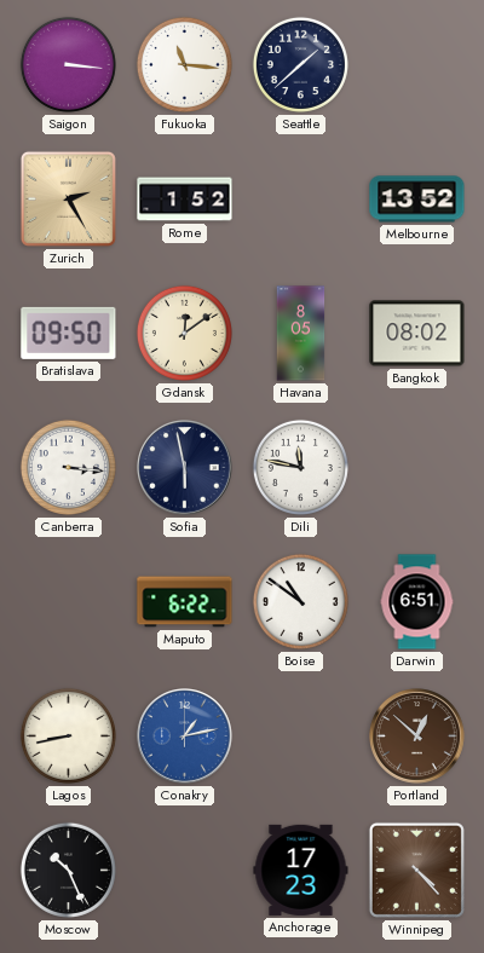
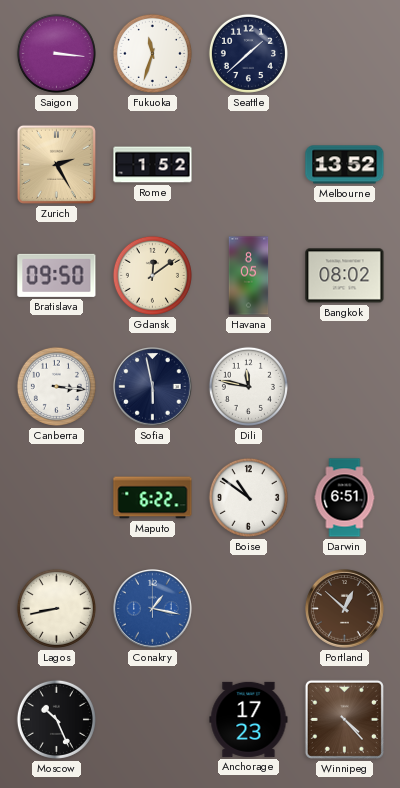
Fukuoka: 11:16 -> 11:33
Conakry: 1:13 -> 1:17
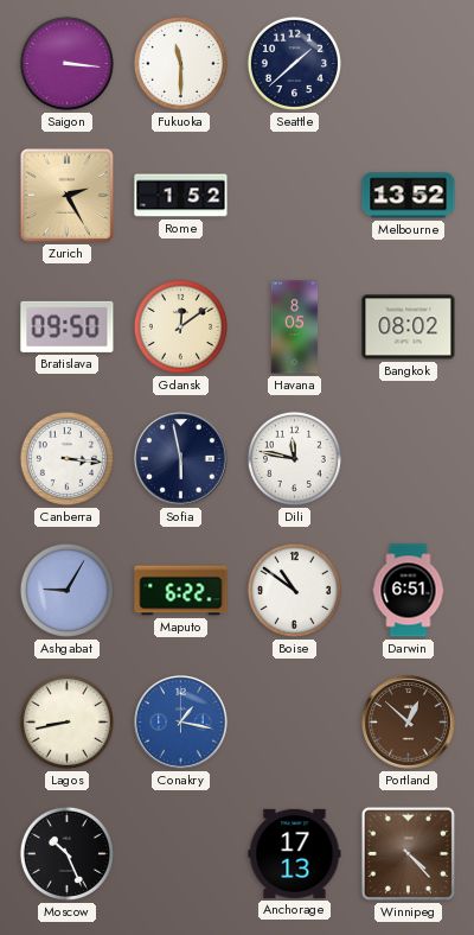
Fukuoka: 11:33 -> 11:30
Ashgabat: none -> 9:05
Anchorage: 17:23 -> 17:13
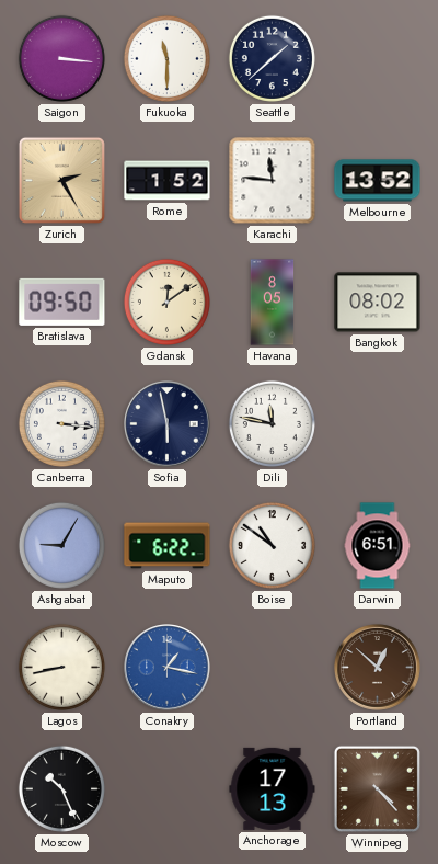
Karachi: none -> 11:46
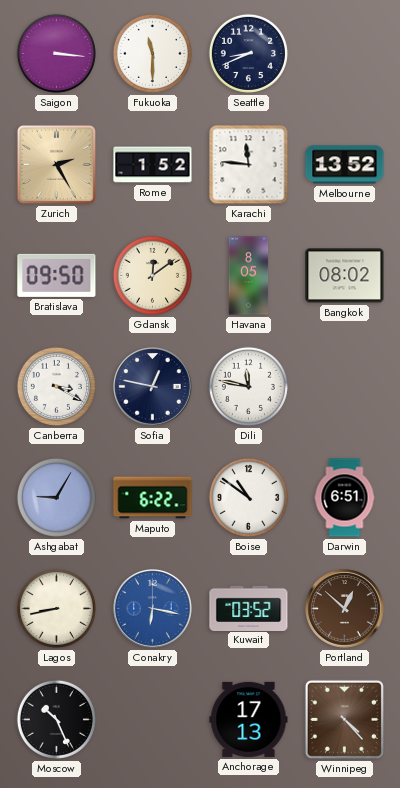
Seattle: 1:38 -> 8:41
Canberra: 3:16 -> 3:20
Sofia: 5:58 -> 12:47
Conakry: 1:17 -> 6:17
Kuwait: none -> 03:52
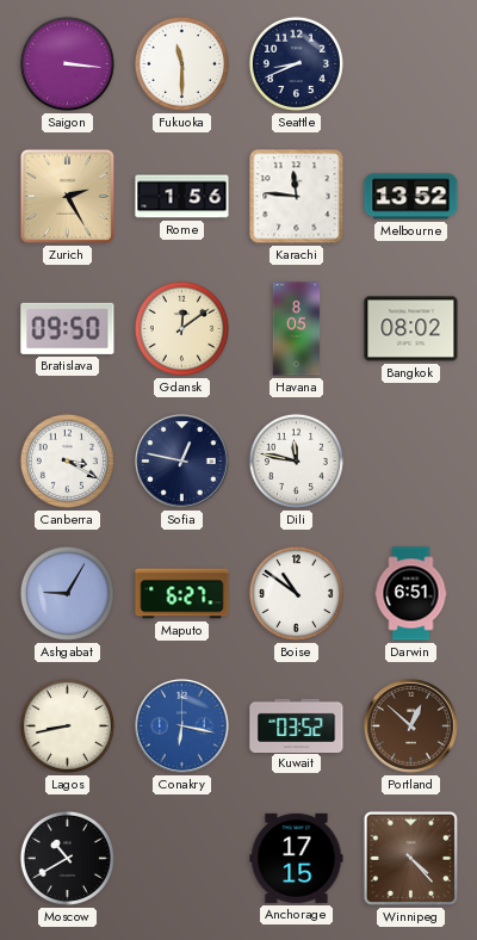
Rome: 1:52 -> 1:56
Maputo: 6:22 -> 6:27
Moscow: 10:26 -> 10:40
Anchorage: 17:13 -> 17:15
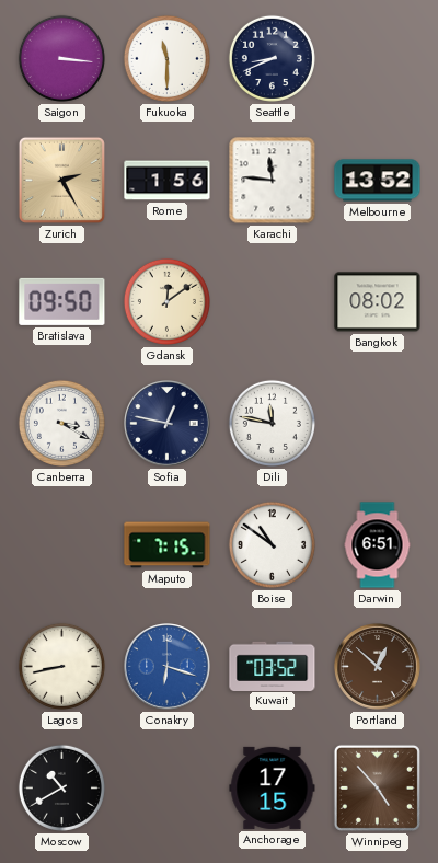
Havana: 8:05 -> none
Ashgabat: 9:05 -> none
Maputo: 6:27 -> 7:15
Conakry: 6:17 -> 6:18
Winnipeg: 4:23 -> 4:53
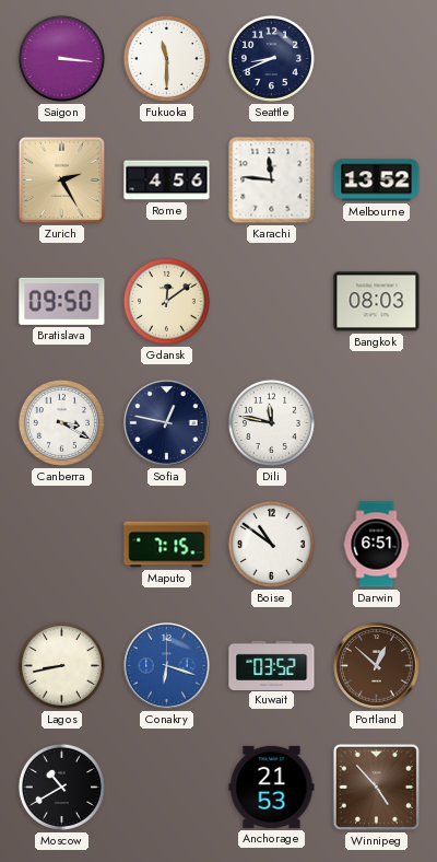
Rome: 1:56 -> 4:56
Bangkok: 08:02 -> 08:03
Anchorage: 17:15 -> 21:53
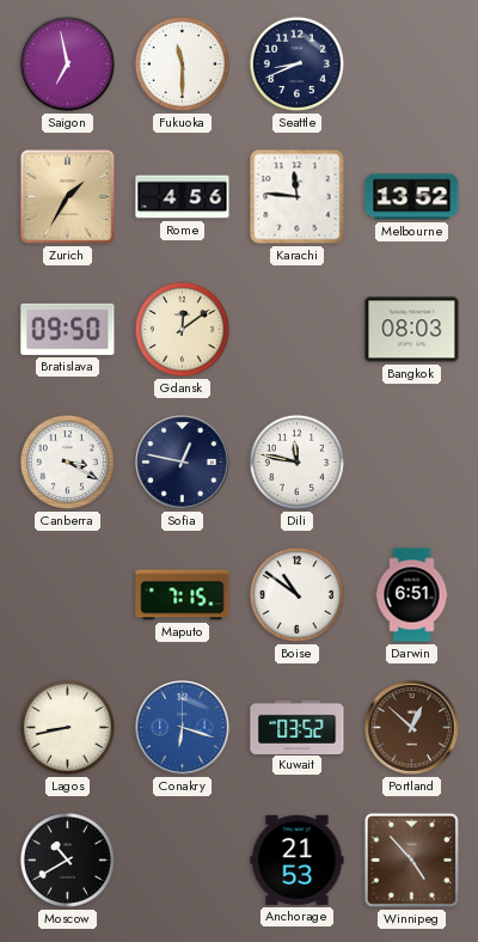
Saigon: 3:16 -> 6:58
Zurich: 2:25 -> 1:35
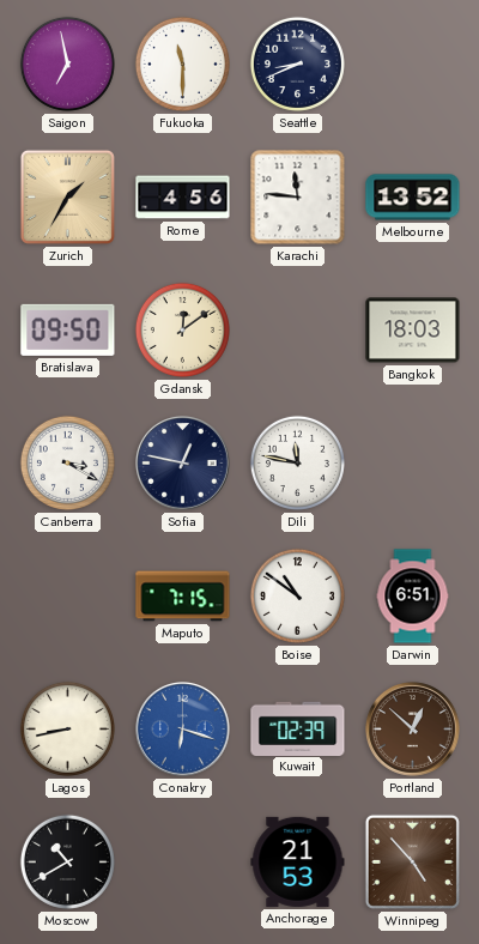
Bangkok: 08:03 -> 18:03
Kuwait: 03:52 -> 02:39
